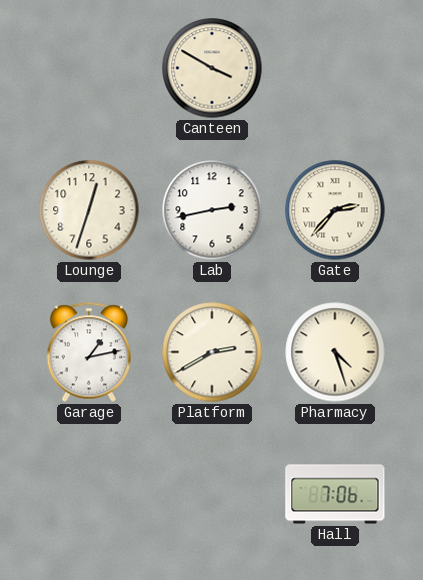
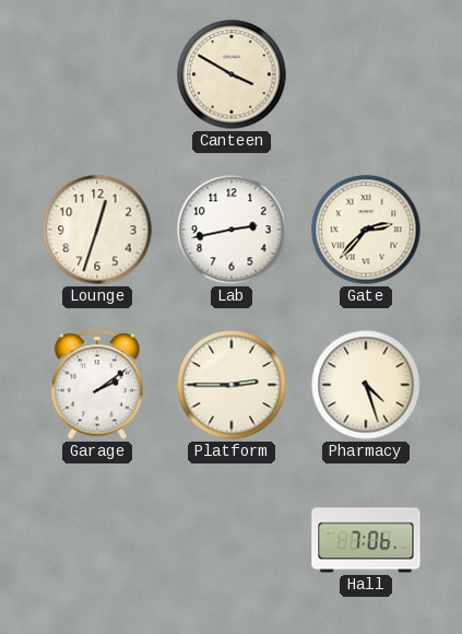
Garage: 1:13 -> 2:09
Platform: 2:40 -> 2:45
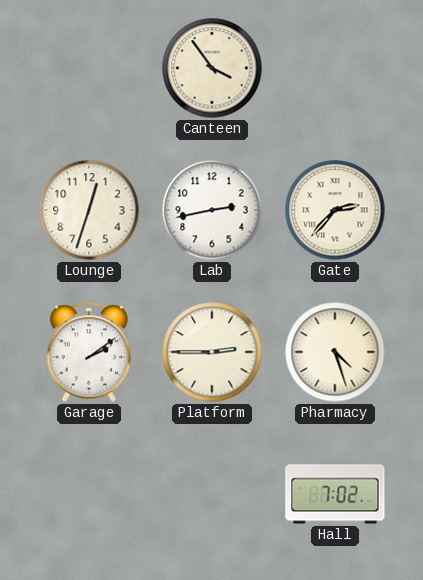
Canteen: 3:50 -> 3:54
Hall: 7:06 -> 7:02
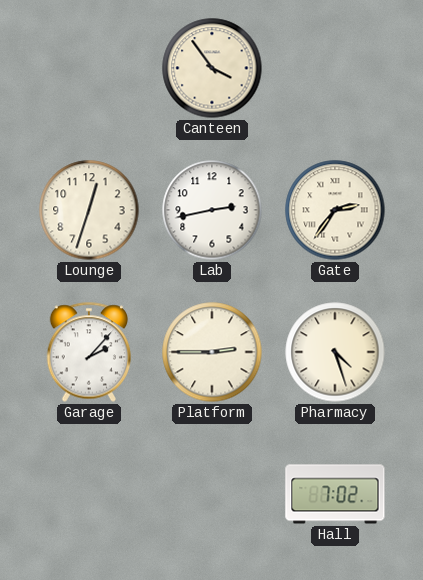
Gate: 2:37 -> 2:36
Garage: 2:09 -> 2:07
